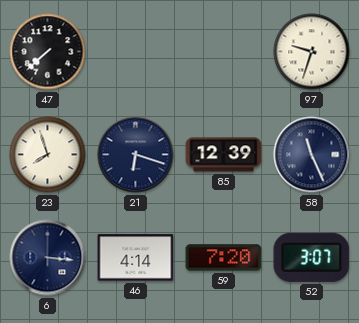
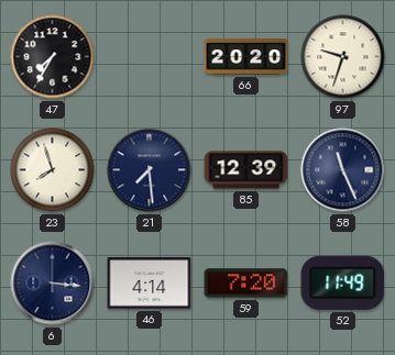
47: 7:38 -> 7:35
66: none -> 20:20
21: 6:18 -> 7:29
52: 3:07 -> 11:49
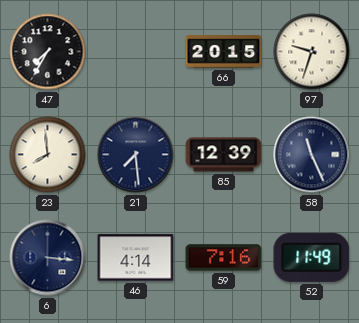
66: 20:20 -> 20:15
23: 7:57 -> 7:59
59: 7:20 -> 7:16
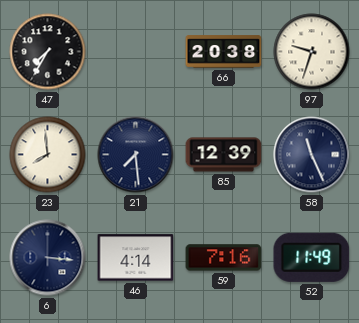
66: 20:15 -> 20:38
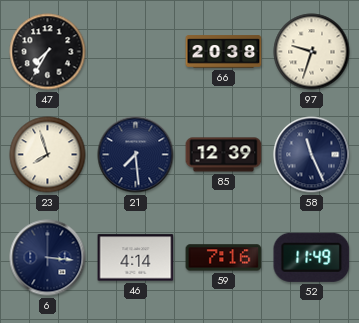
23: 7:59 -> 7:57
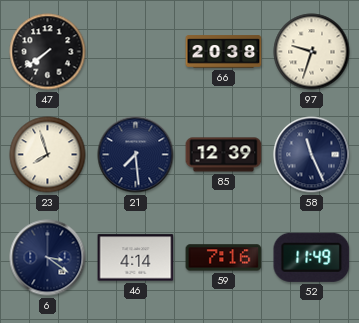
47: 7:35 -> 7:39
6: 3:16 -> 3:21
